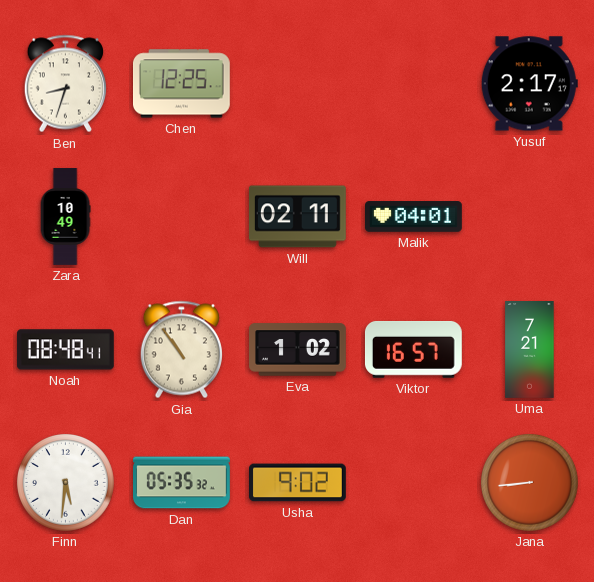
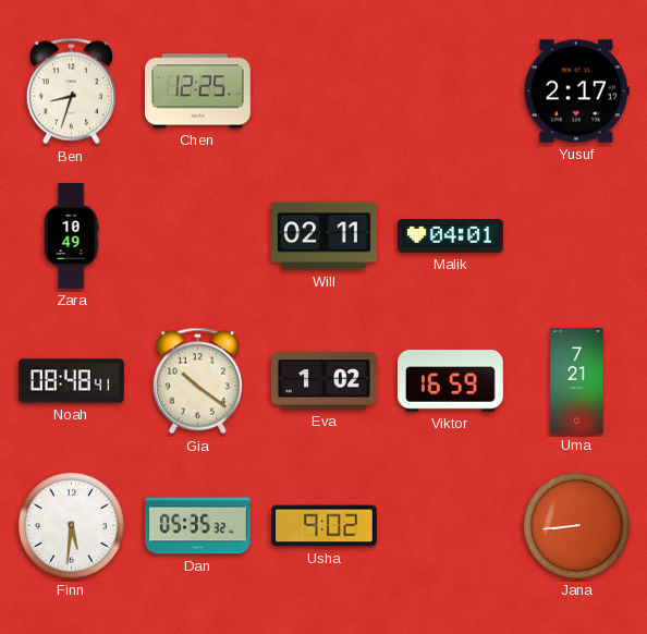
Gia: 10:54 -> 10:21
Viktor: 16:57 -> 16:59
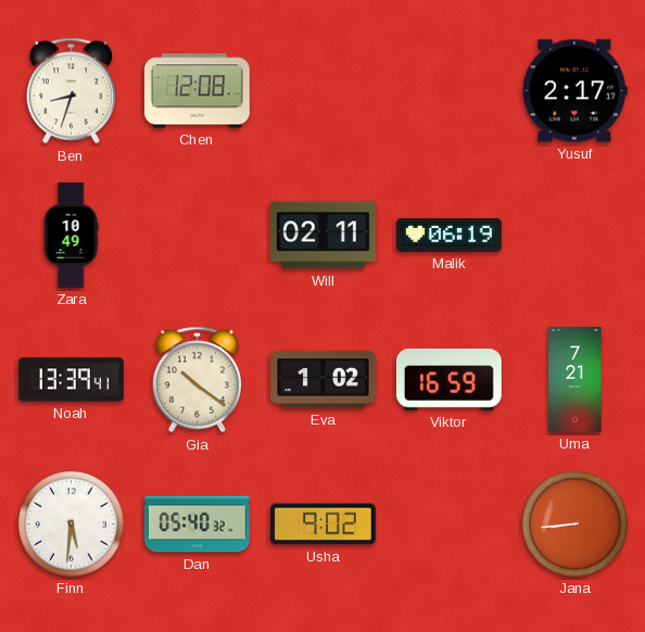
Chen: 12:25 -> 12:08
Malik: 04:01 -> 06:19
Noah: 08:48 -> 13:39
Dan: 05:35 -> 05:40
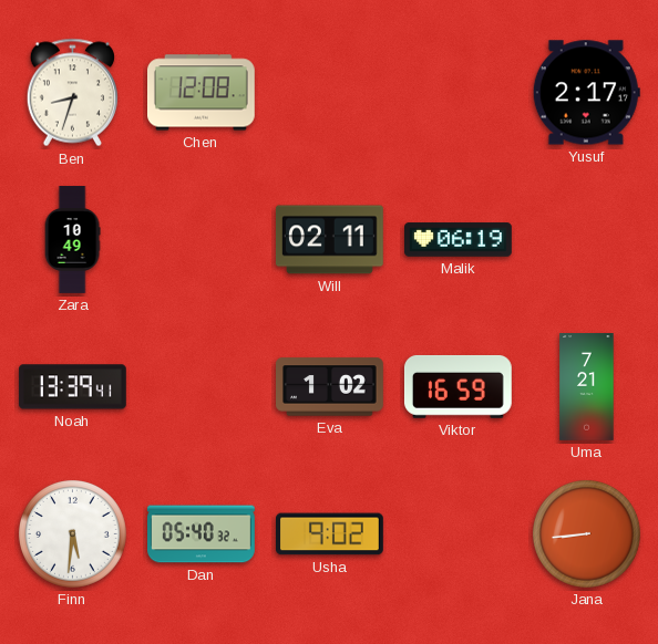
Gia: 10:21 -> none
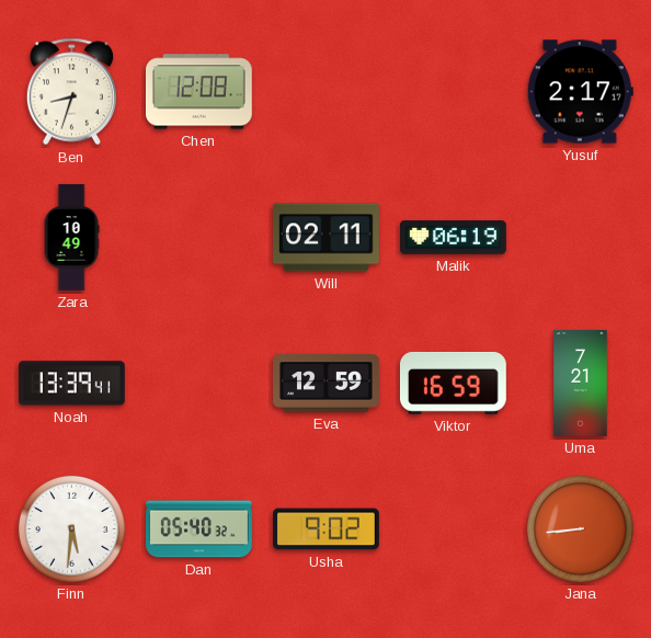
Eva: 1:02 -> 12:59
